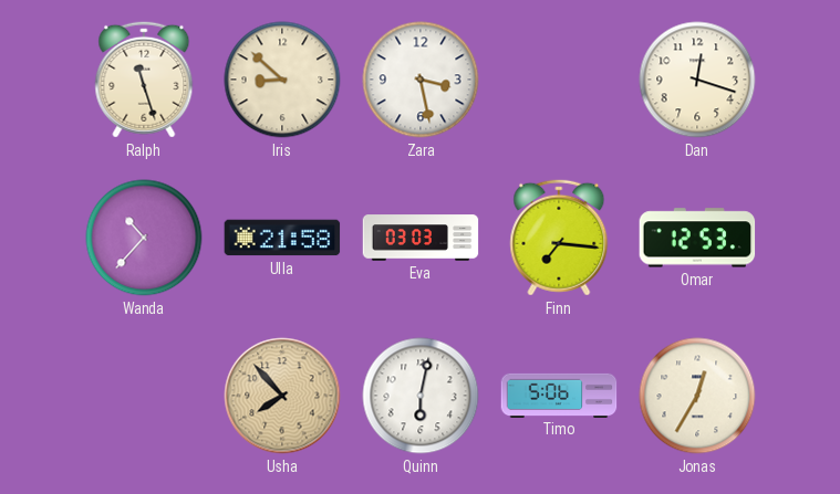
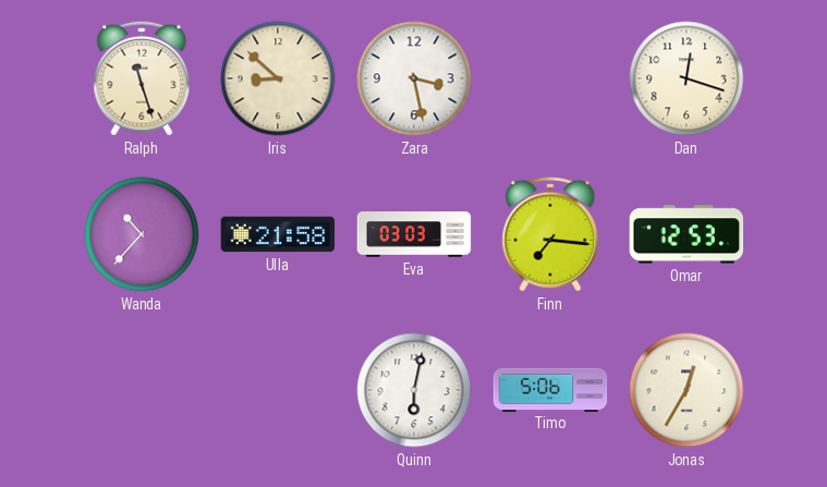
Usha: 7:53 -> none
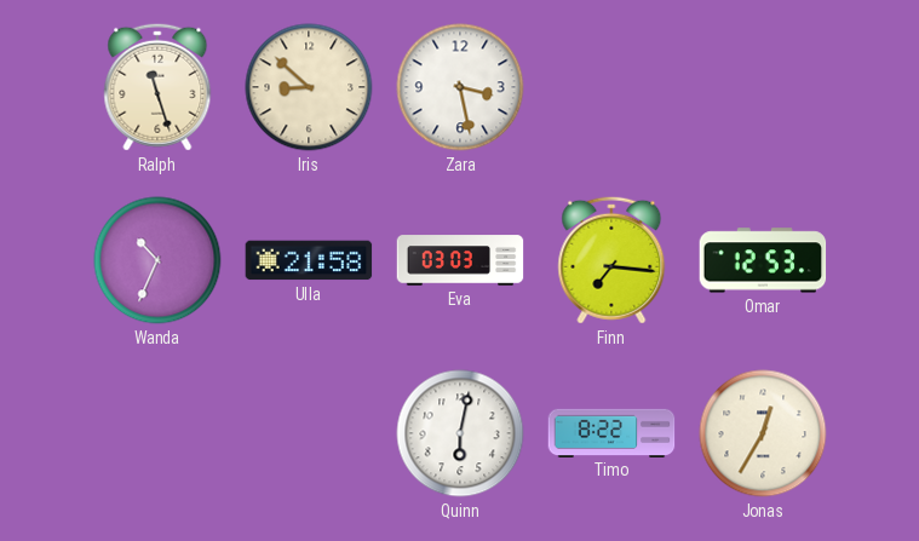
Dan: 12:18 -> none
Wanda: 10:37 -> 10:34
Timo: 5:06 -> 8:22
